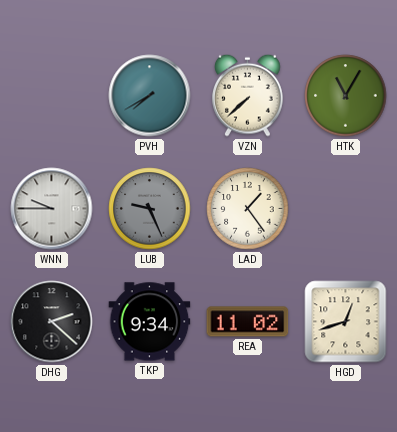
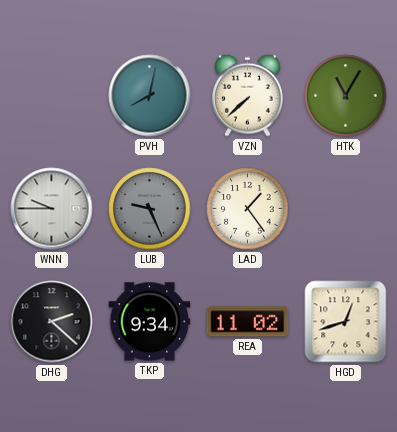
PVH: 7:40 -> 8:02
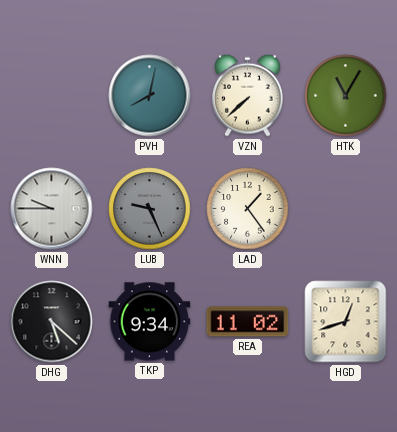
DHG: 2:22 -> 5:22
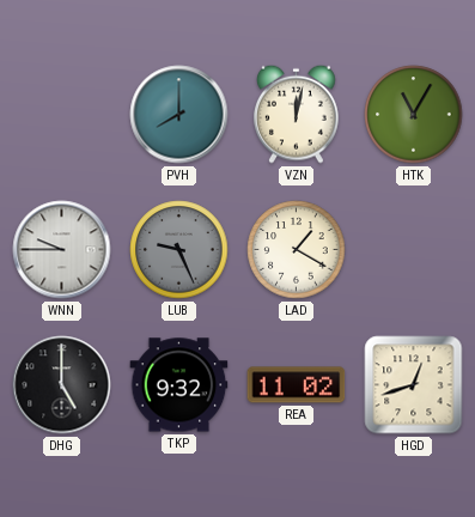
PVH: 8:02 -> 8:00
VZN: 7:38 -> 12:02
LAD: 1:24 -> 1:20
DHG: 5:22 -> 5:00
TKP: 9:34 -> 9:32
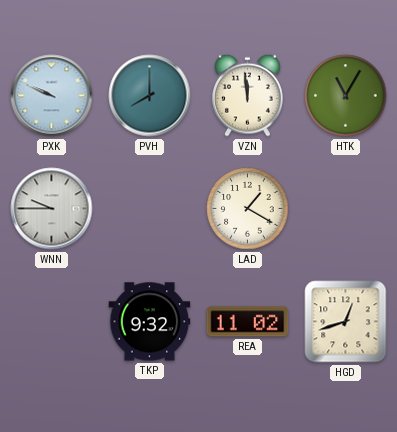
PXK: none -> 9:49
VZN: 12:02 -> 11:59
LUB: 9:26 -> none
DHG: 5:00 -> none
